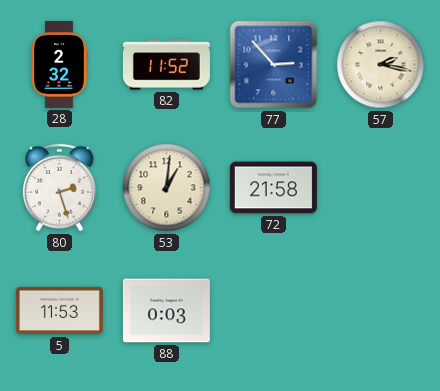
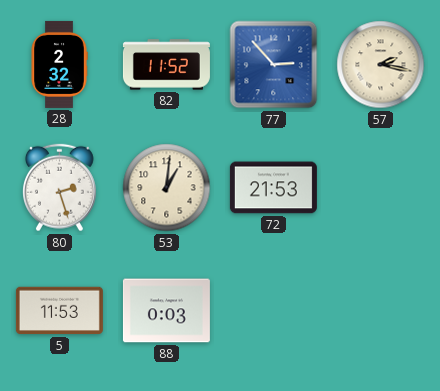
72: 21:58 -> 21:53
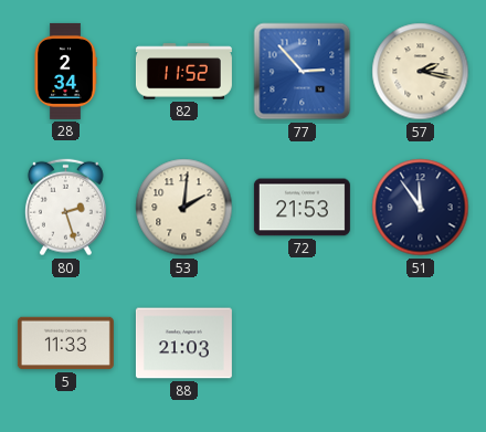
28: 2:32 -> 2:34
53: 1:01 -> 2:01
51: none -> 11:54
5: 11:53 -> 11:33
88: 0:03 -> 21:03
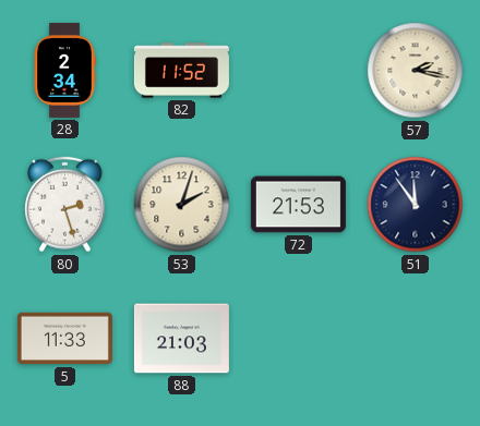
77: 2:53 -> none
53: 2:01 -> 2:03
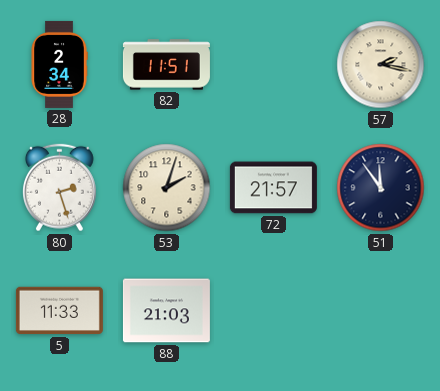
82: 11:52 -> 11:51
72: 21:53 -> 21:57
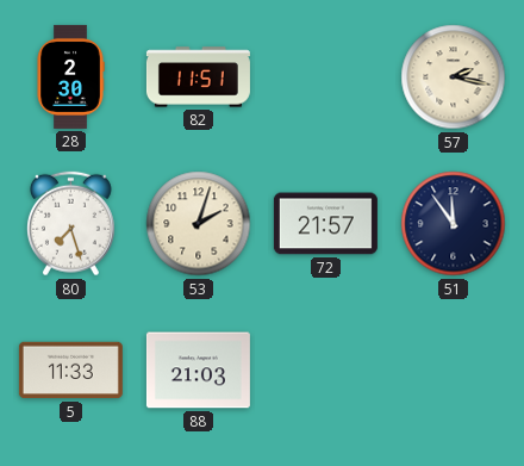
28: 2:34 -> 2:30
80: 2:27 -> 7:27
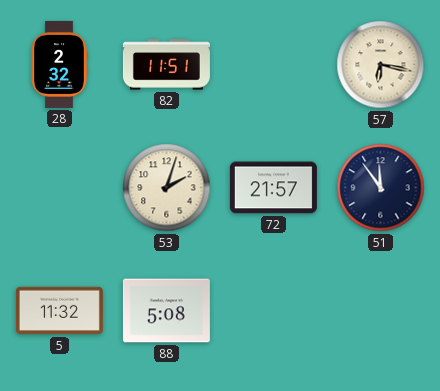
28: 2:30 -> 2:32
57: 2:17 -> 6:17
80: 7:27 -> none
5: 11:33 -> 11:32
88: 21:03 -> 5:08
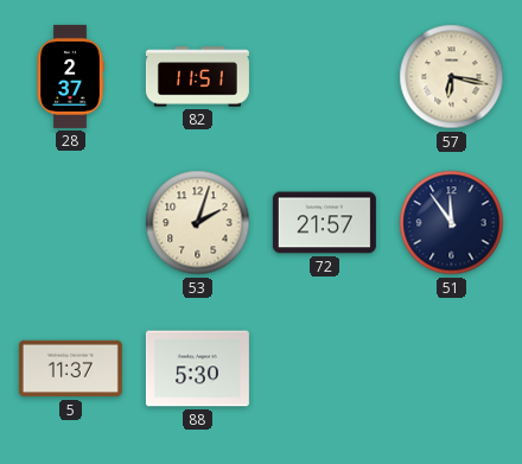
28: 2:32 -> 2:37
5: 11:32 -> 11:37
88: 5:08 -> 5:30
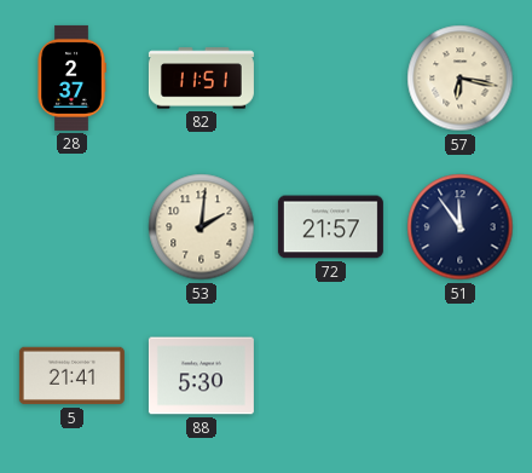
53: 2:03 -> 2:01
5: 11:37 -> 21:41
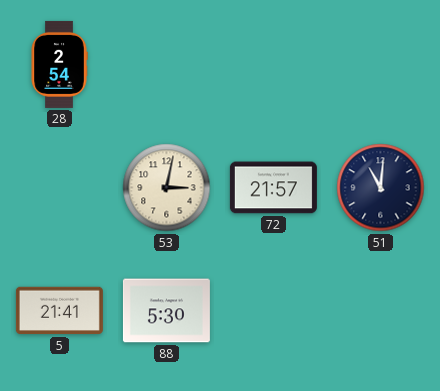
28: 2:37 -> 2:54
82: 11:51 -> none
57: 6:17 -> none
53: 2:01 -> 3:02
51: 11:54 -> 11:01
